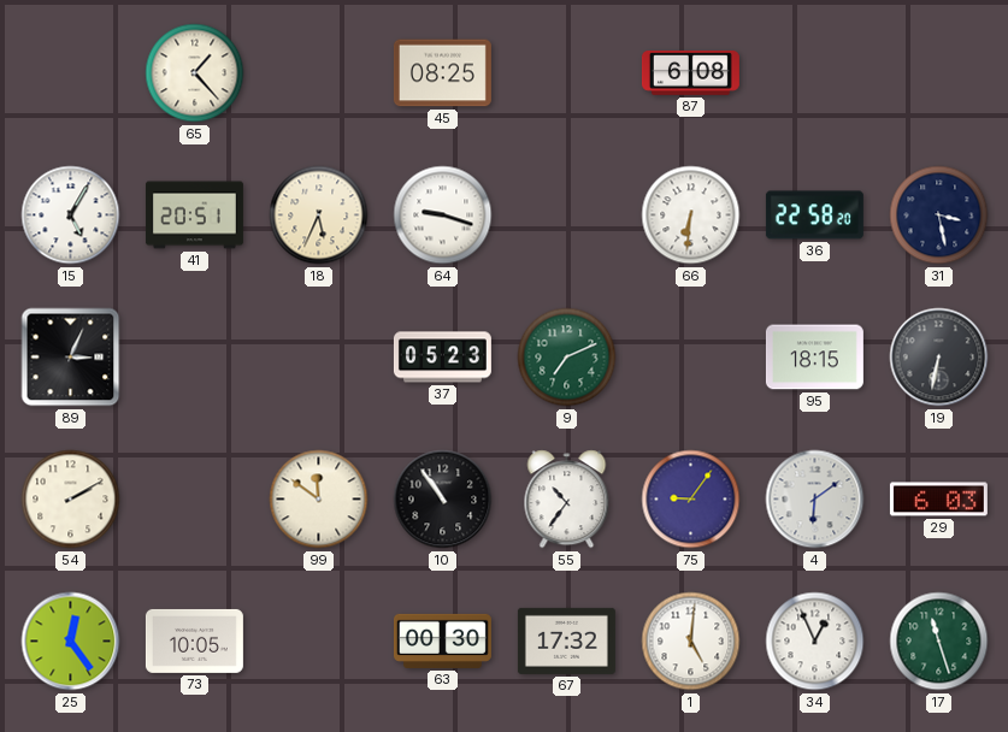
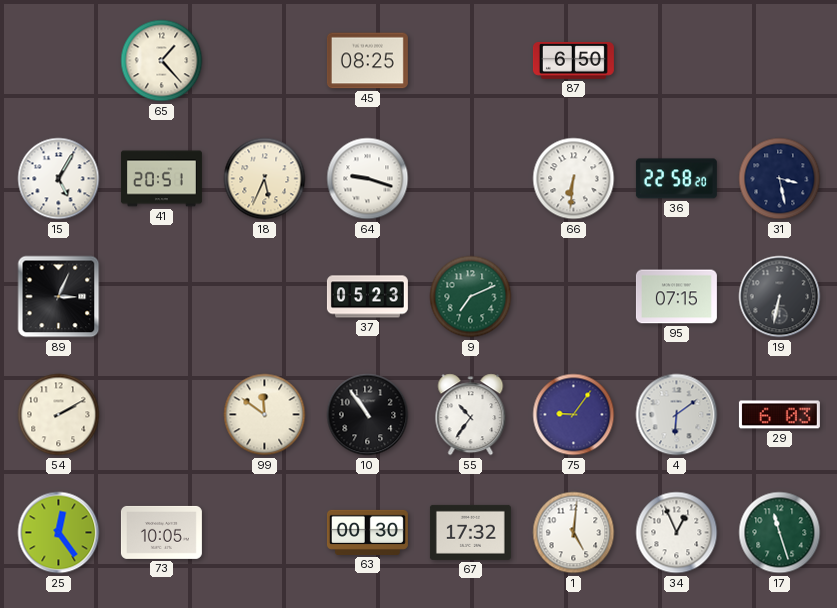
87: 6:08 -> 6:50
95: 18:15 -> 07:15
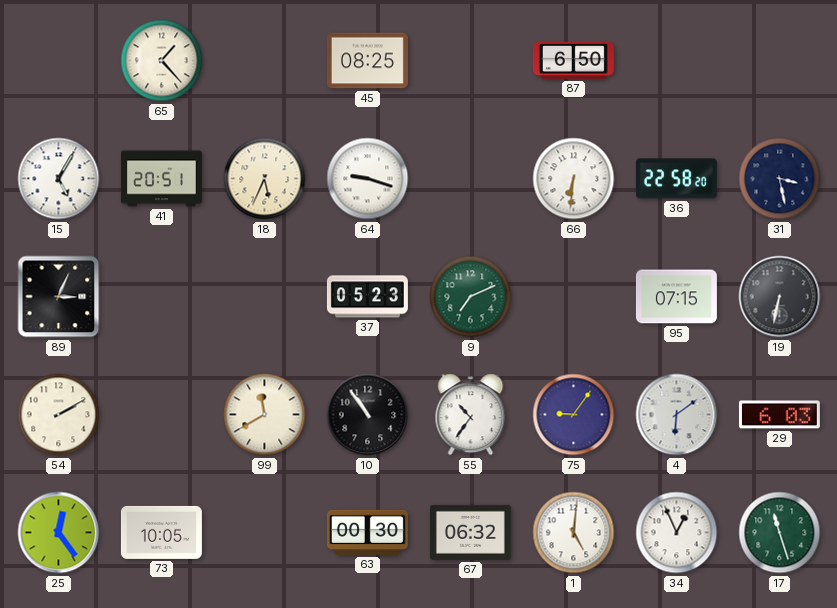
99: 11:51 -> 11:40
67: 17:32 -> 06:32
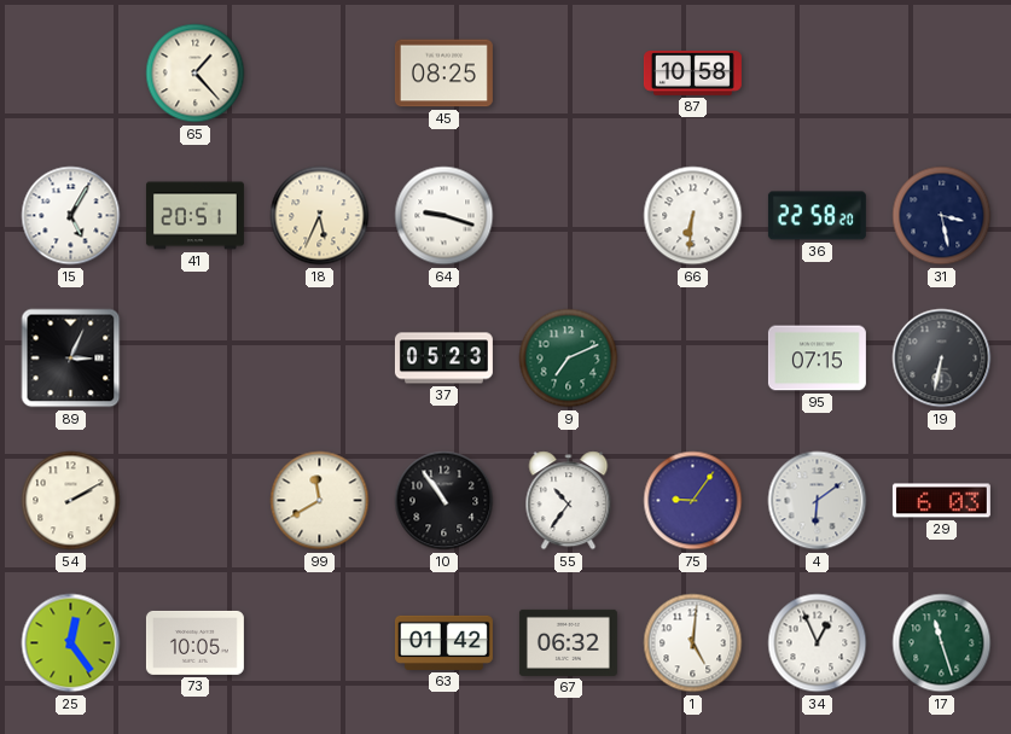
87: 6:50 -> 10:58
63: 00:30 -> 01:42
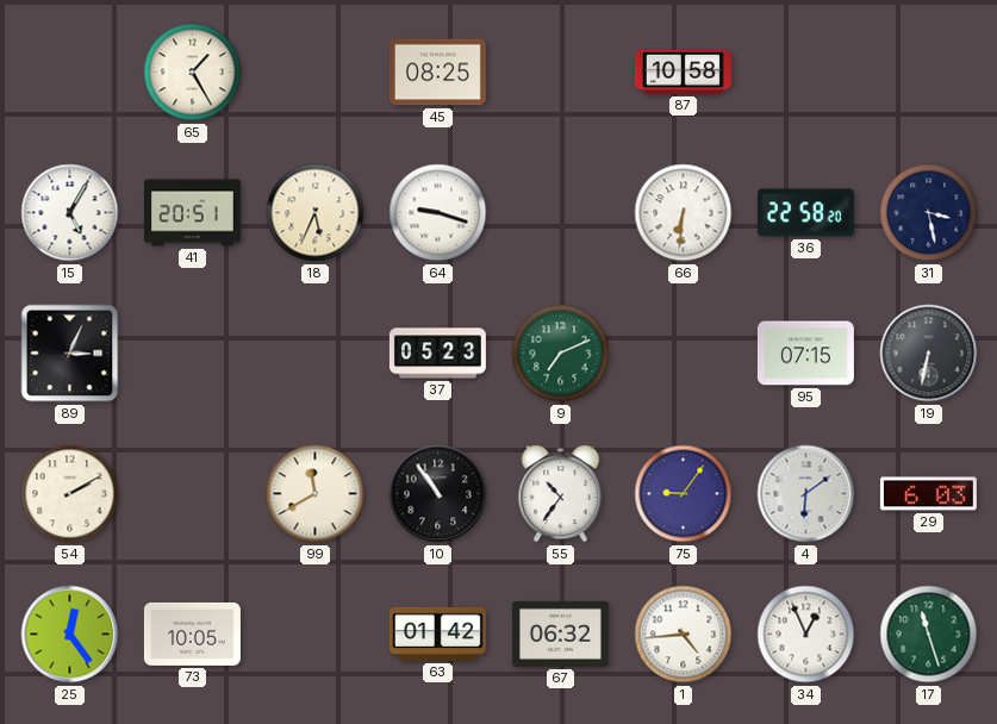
65: 1:23 -> 1:25
1: 5:01 -> 4:44
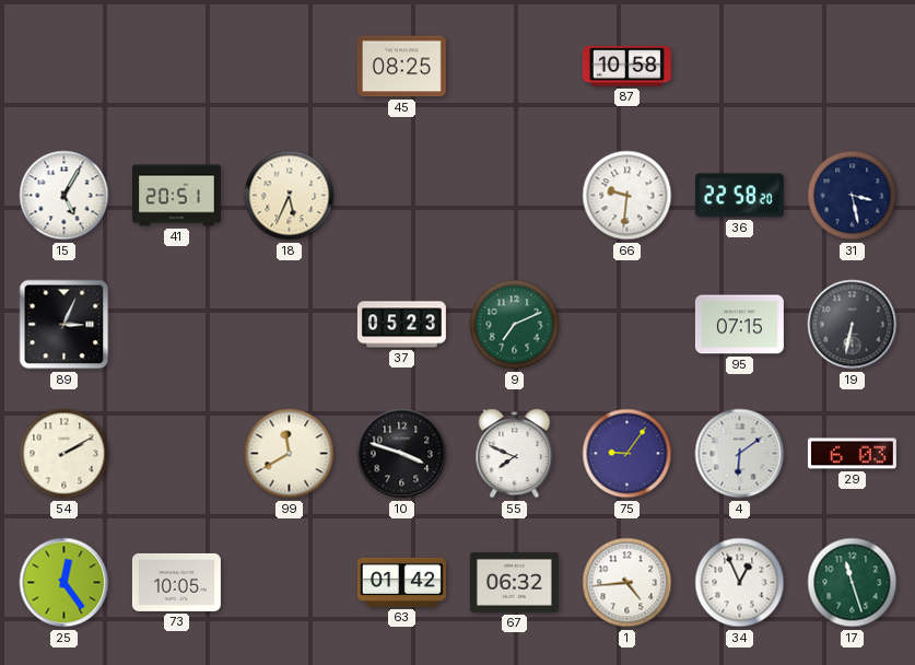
65: 1:25 -> none
64: 9:18 -> none
66: 6:31 -> 9:31
10: 10:54 -> 3:48
55: 10:36 -> 7:49
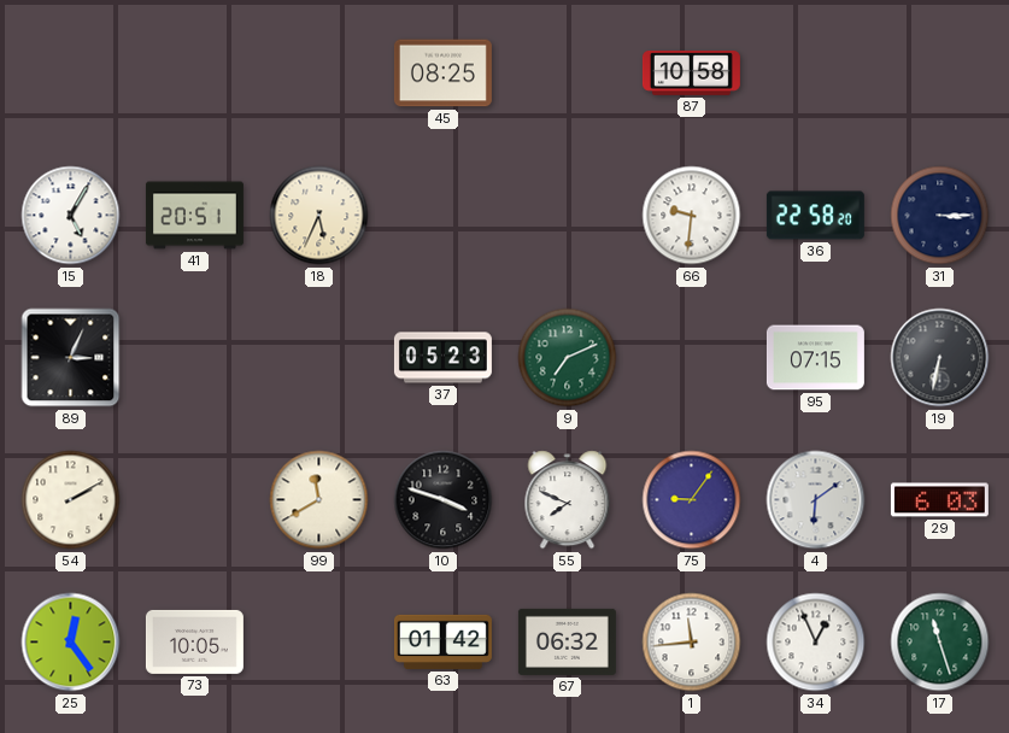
31: 3:28 -> 3:15
1: 4:44 -> 11:44
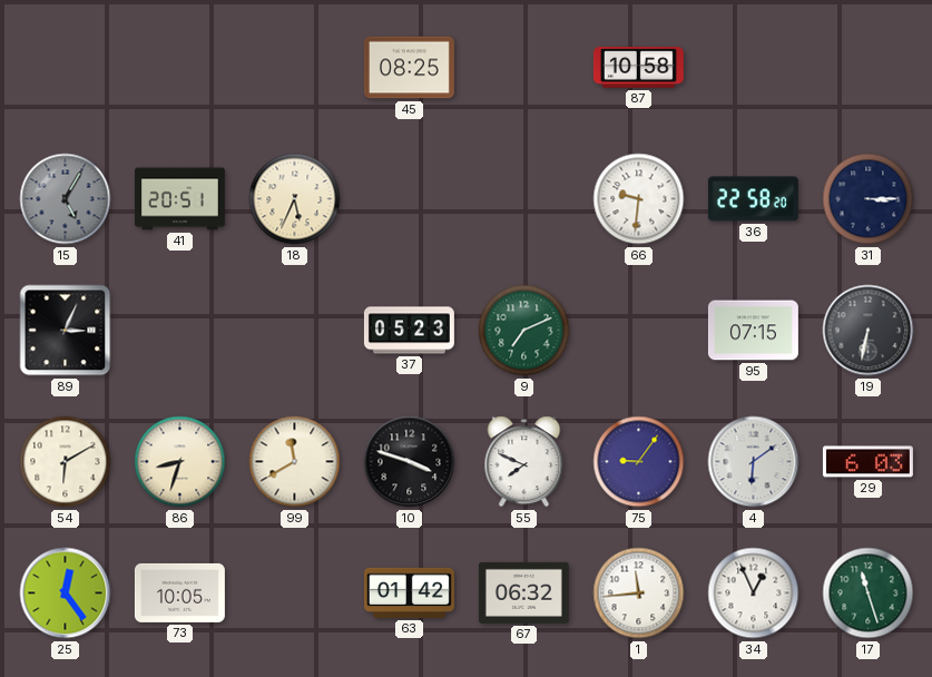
15 dial: white -> grey
54: 2:10 -> 6:10
86: none -> 8:33
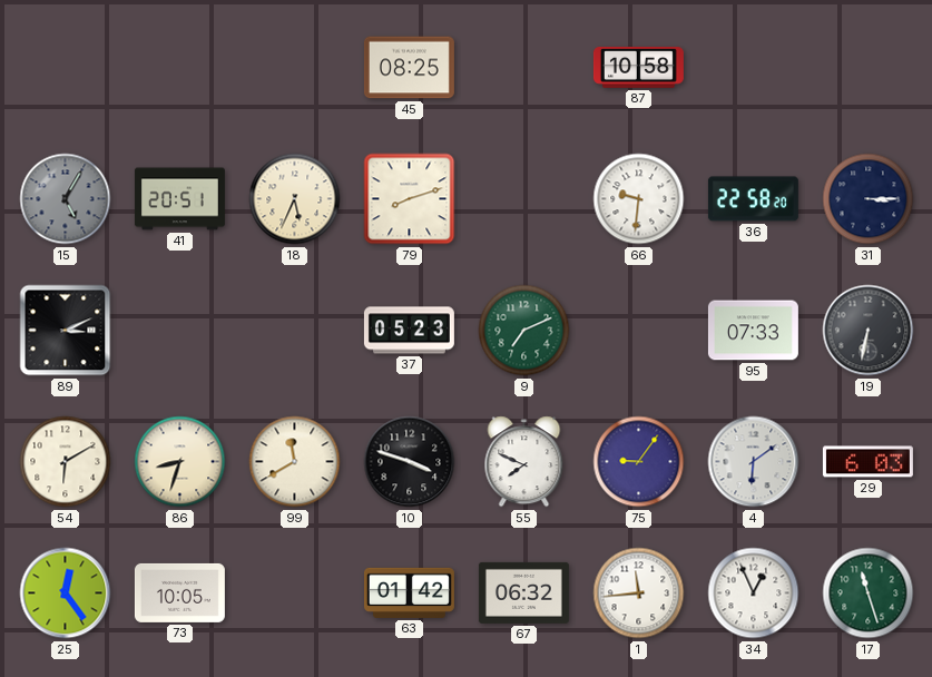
79: none -> 8:12
89: 3:04 -> 3:11
95: 07:15 -> 07:33
